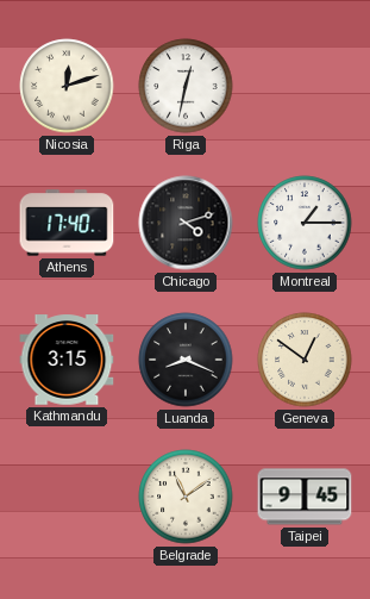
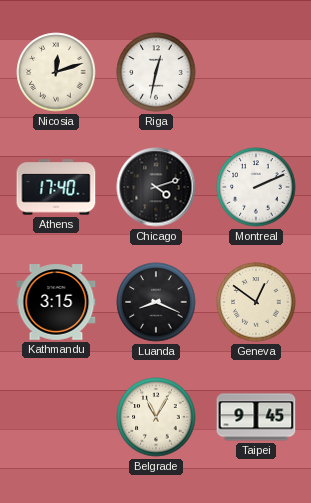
Montreal: 1:15 -> 2:11
Belgrade: 11:09 -> 11:05
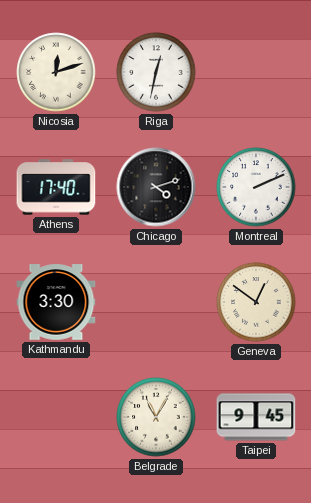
Kathmandu: 3:15 -> 3:30
Luanda: 8:19 -> none
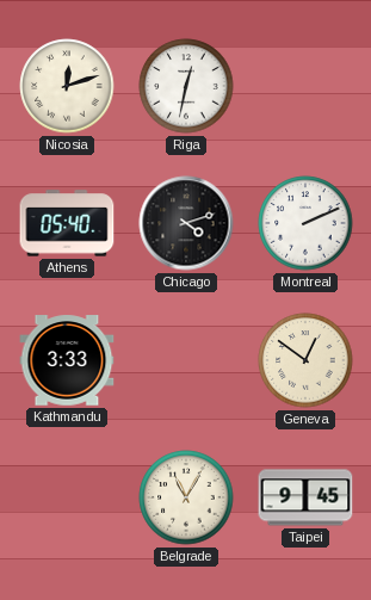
Athens: 17:40 -> 05:40
Kathmandu: 3:30 -> 3:33
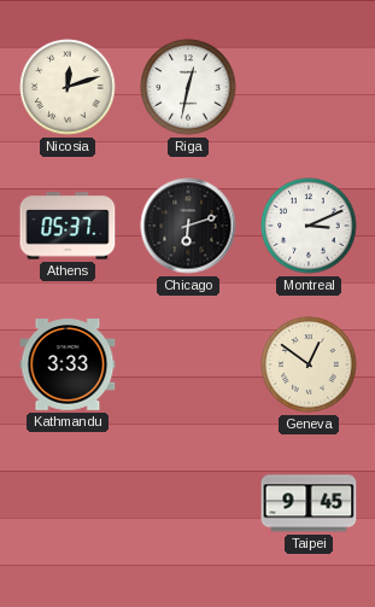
Athens: 05:40 -> 05:37
Chicago: 4:12 -> 6:12
Montreal: 2:11 -> 3:11
Belgrade: 11:05 -> none
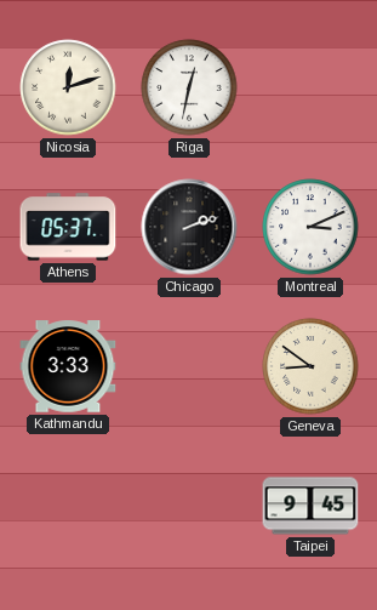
Chicago: 6:12 -> 2:12
Geneva: 12:51 -> 8:51
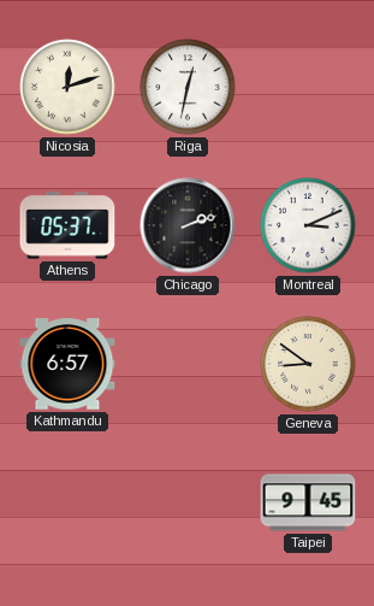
Kathmandu: 3:33 -> 6:57
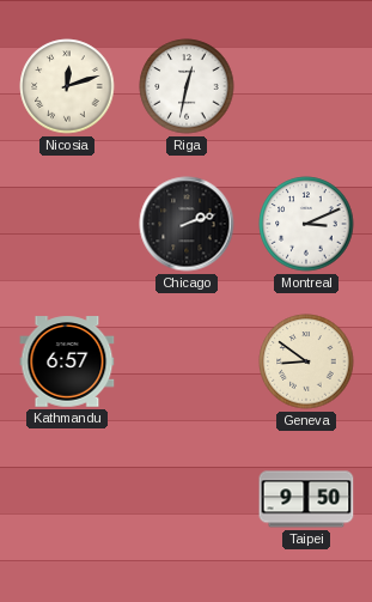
Athens: 05:37 -> none
Taipei: 9:45 -> 9:50
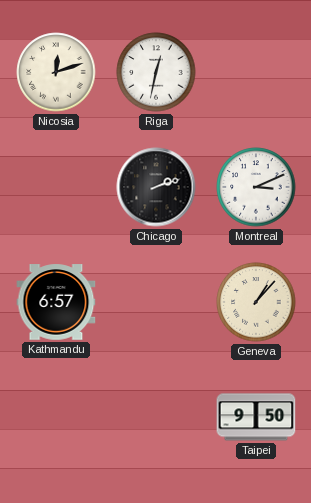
Geneva: 8:51 -> 1:07
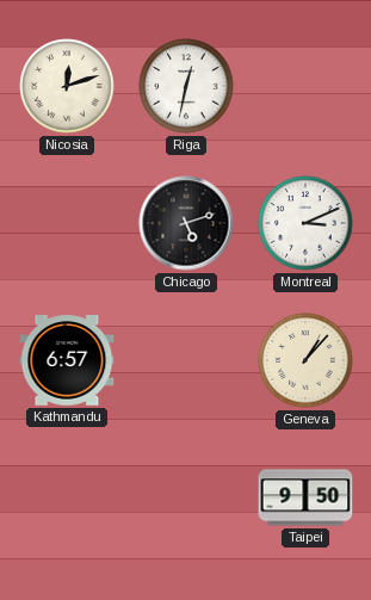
Chicago: 2:12 -> 5:12
